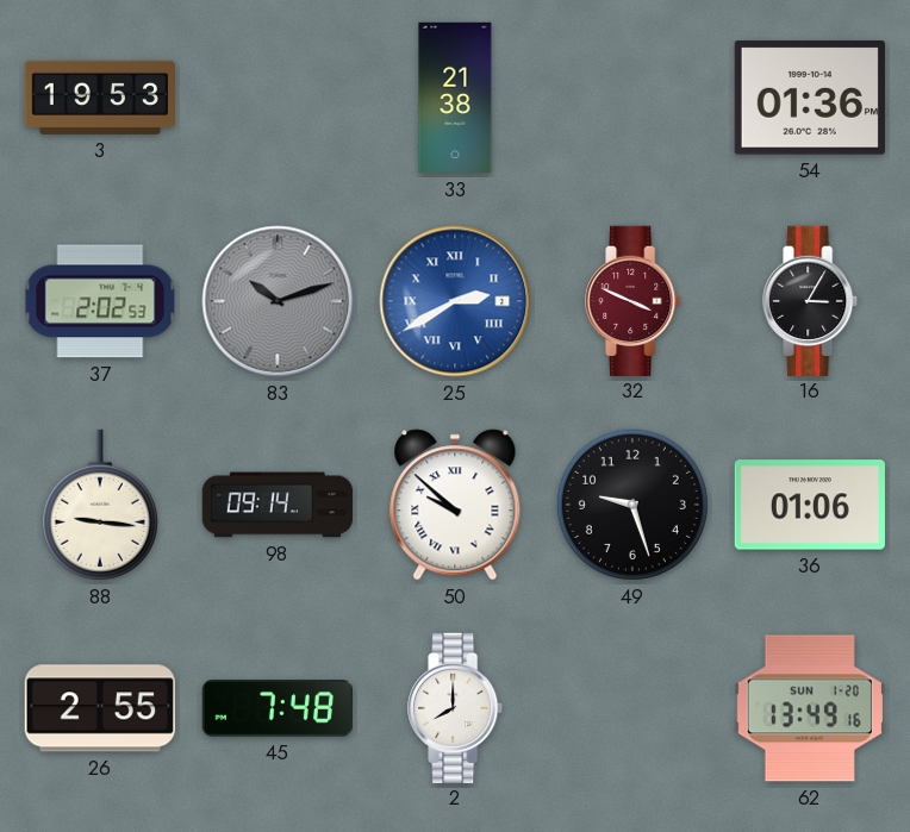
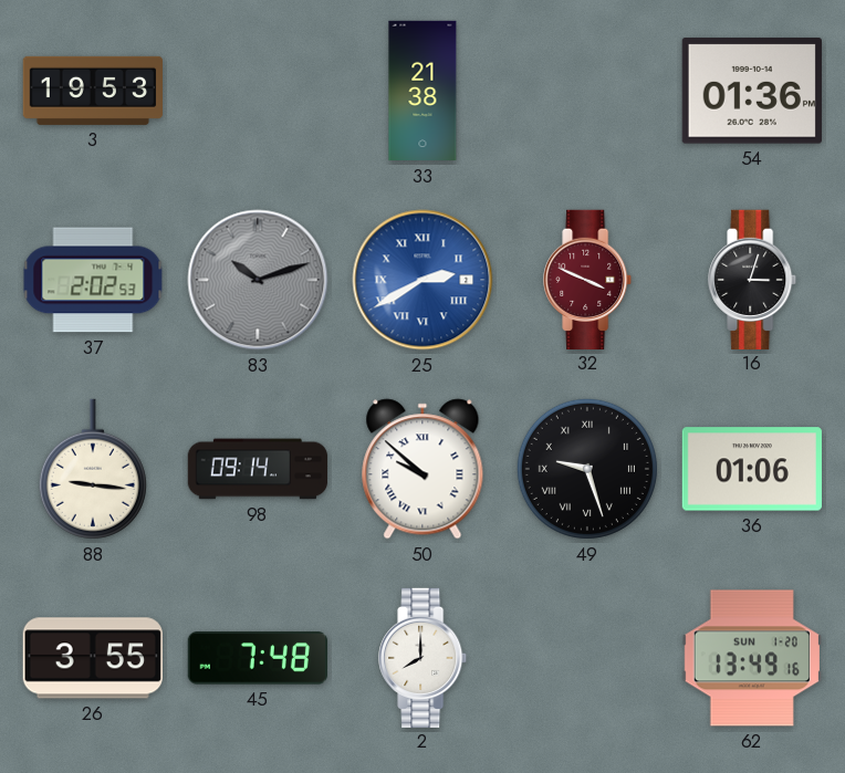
16: 3:05 -> 3:03
49 numerals: Arabic -> Roman
26: 2:55 -> 3:55
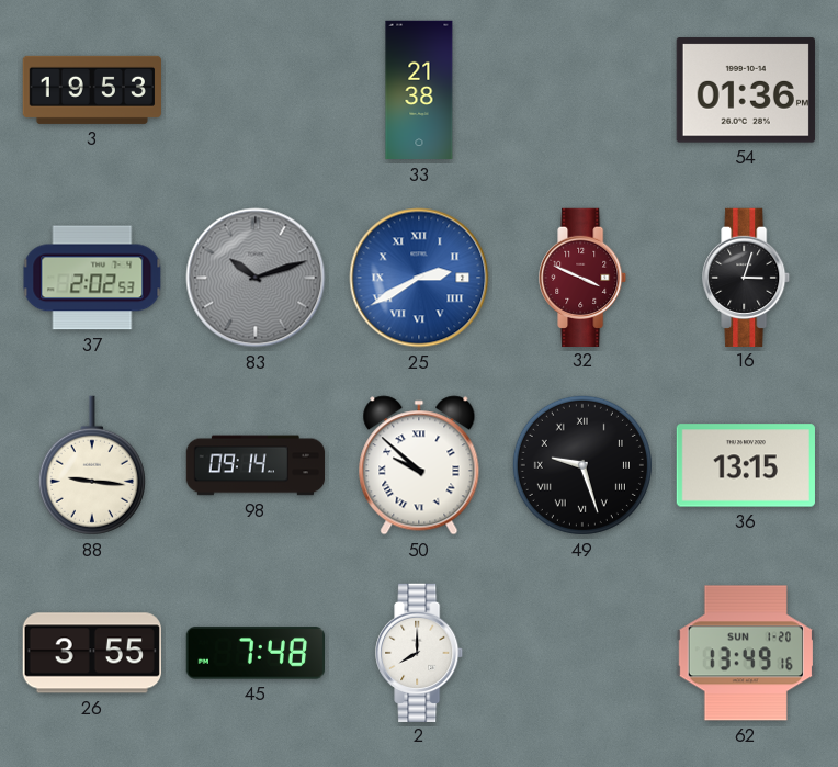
36: 01:06 -> 13:15
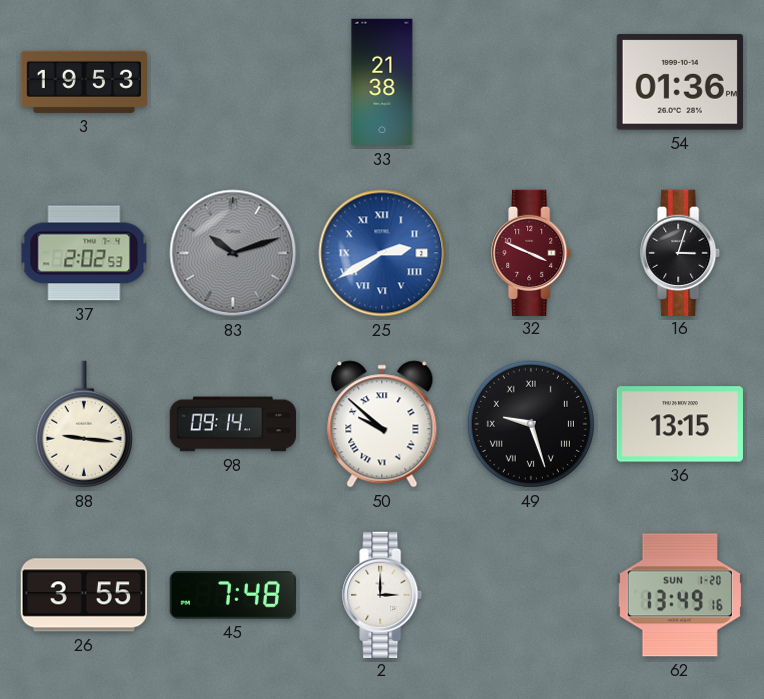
2: 8:00 -> 3:00
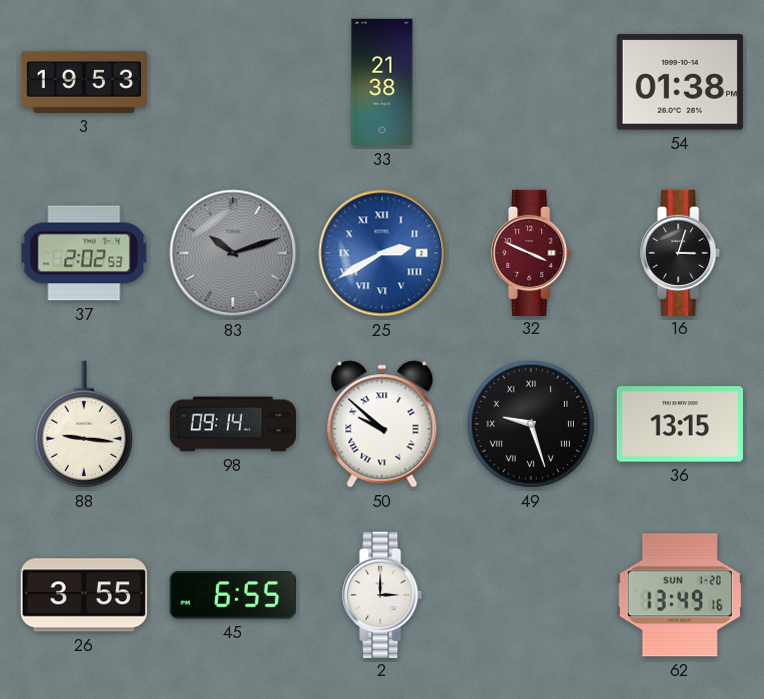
54: 01:36 -> 01:38
45: 7:48 -> 6:55
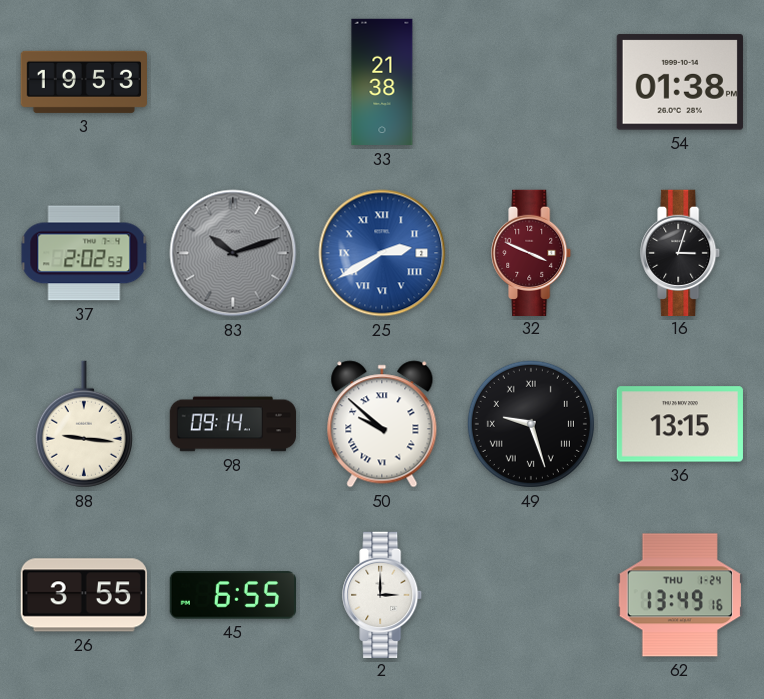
62 date: SUN 1-20 -> THU 1-24
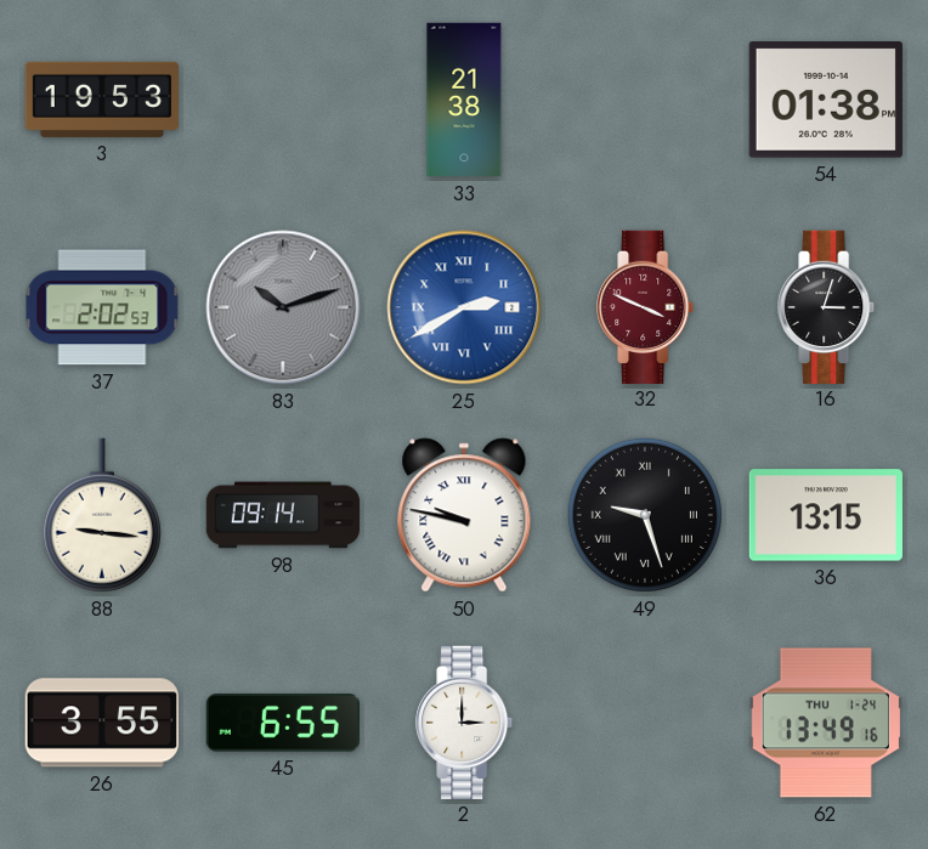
50: 9:52 -> 9:47
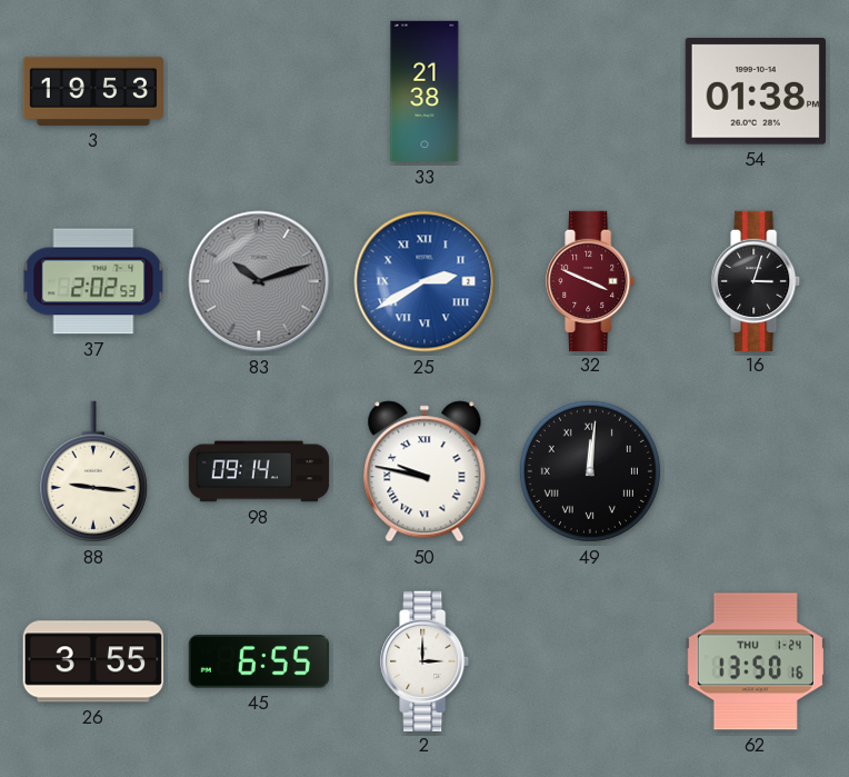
49: 9:27 -> 12:01
36: 13:15 -> none
62: 13:49 -> 13:50
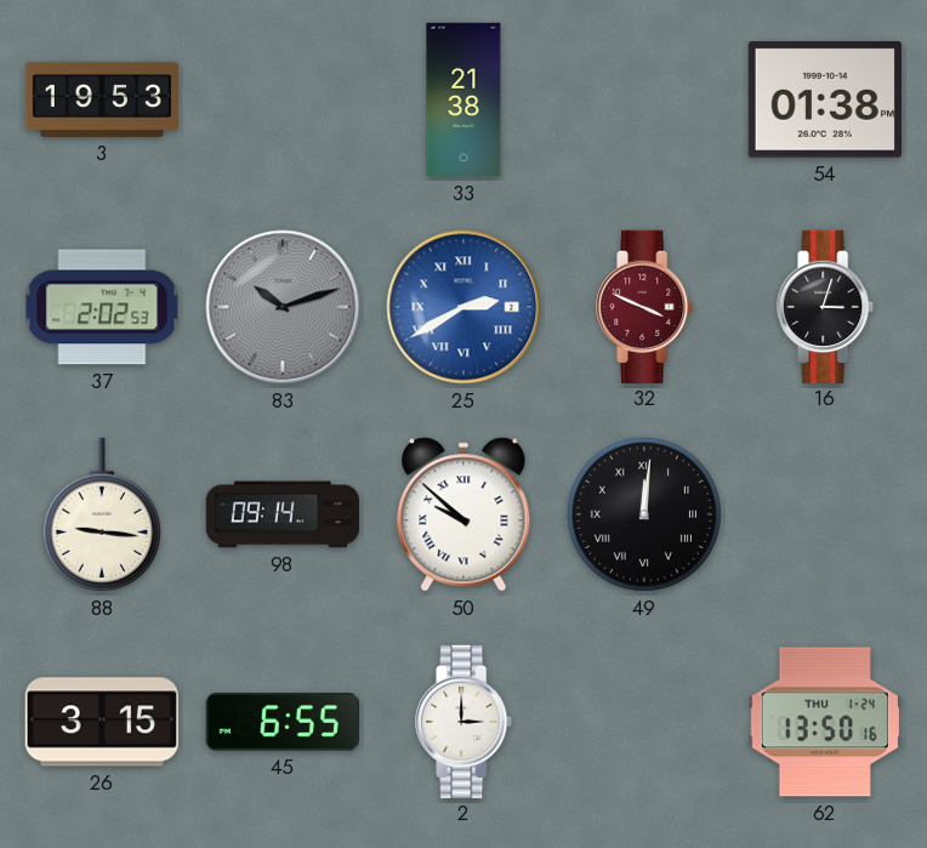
50: 9:47 -> 9:52
26: 3:55 -> 3:15
